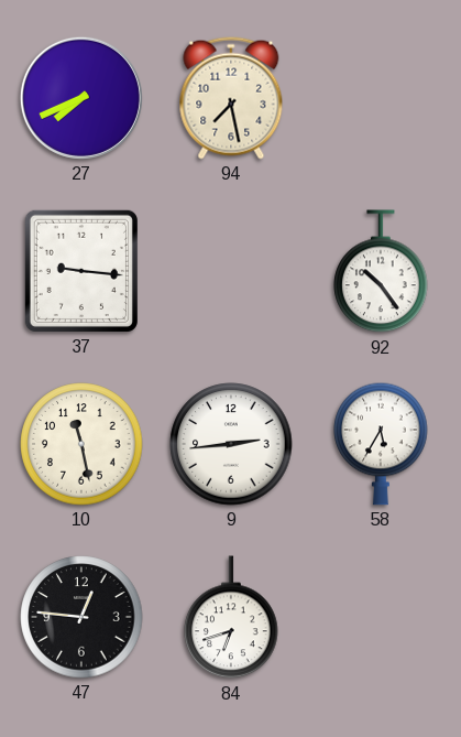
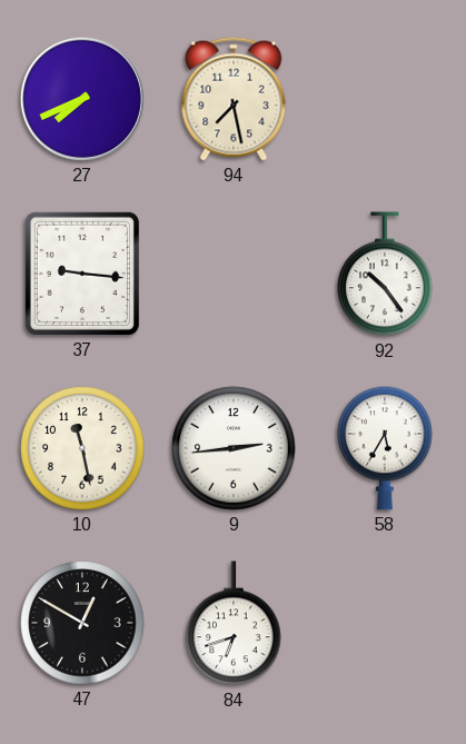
47: 12:46 -> 12:50
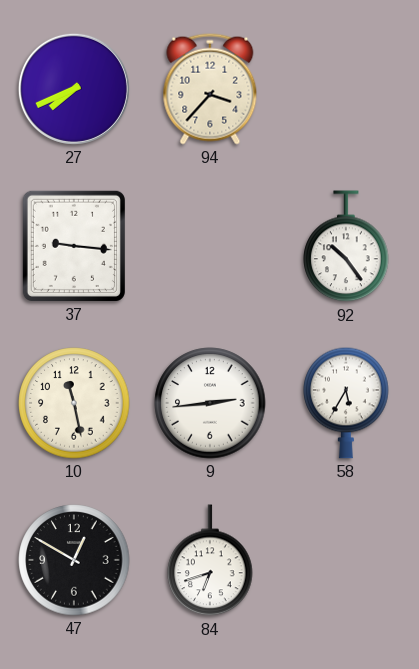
94: 7:28 -> 3:37
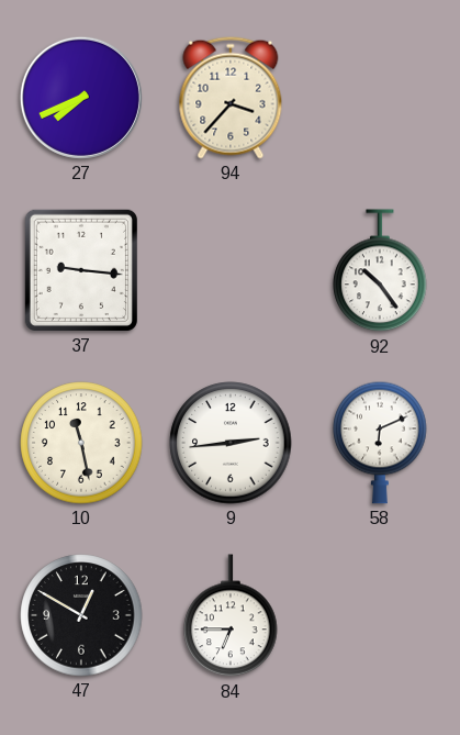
58: 5:35 -> 6:11
84: 6:42 -> 6:45
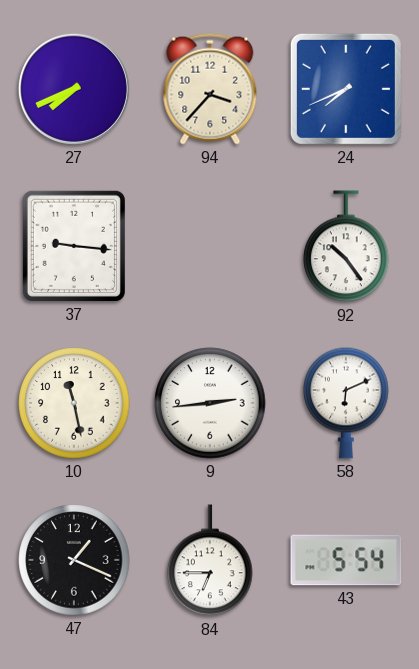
24: none -> 7:41
47: 12:50 -> 1:19
43: none -> 5:54
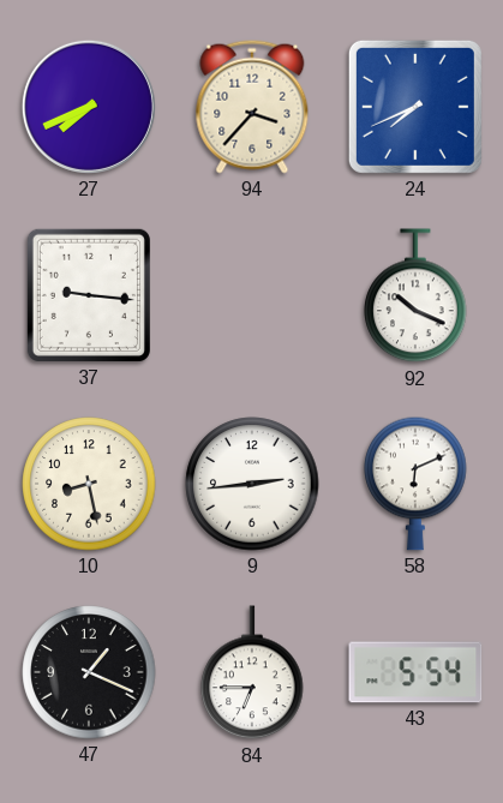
92: 10:24 -> 10:19
10: 11:28 -> 8:28
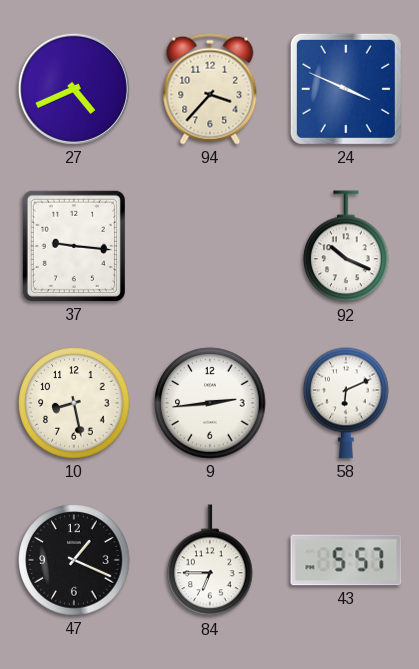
27: 7:41 -> 4:41
24: 7:41 -> 3:49
43: 5:54 -> 5:57
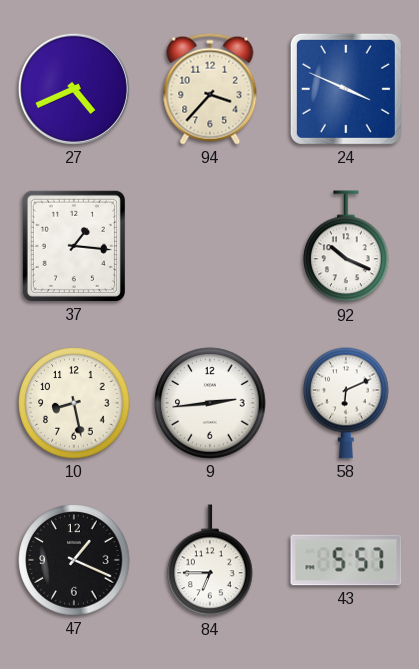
37: 9:16 -> 1:16
